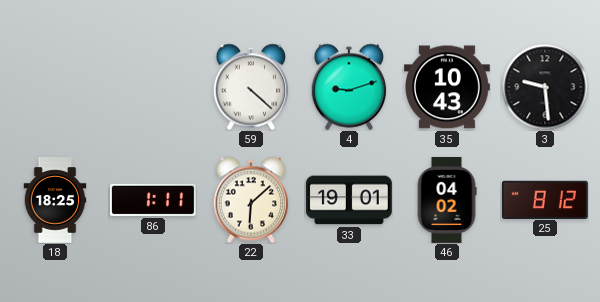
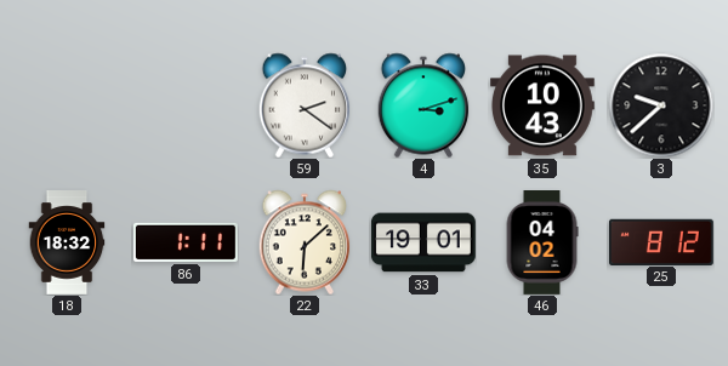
59: 4:22 -> 2:21
4: 9:12 -> 3:12
3: 9:29 -> 9:38
18: 18:25 -> 18:32
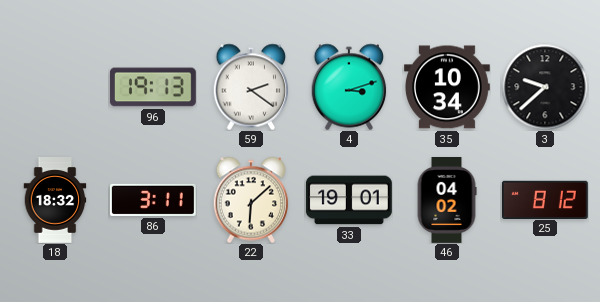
96: none -> 19:13
35: 10:43 -> 10:34
86: 1:11 -> 3:11
